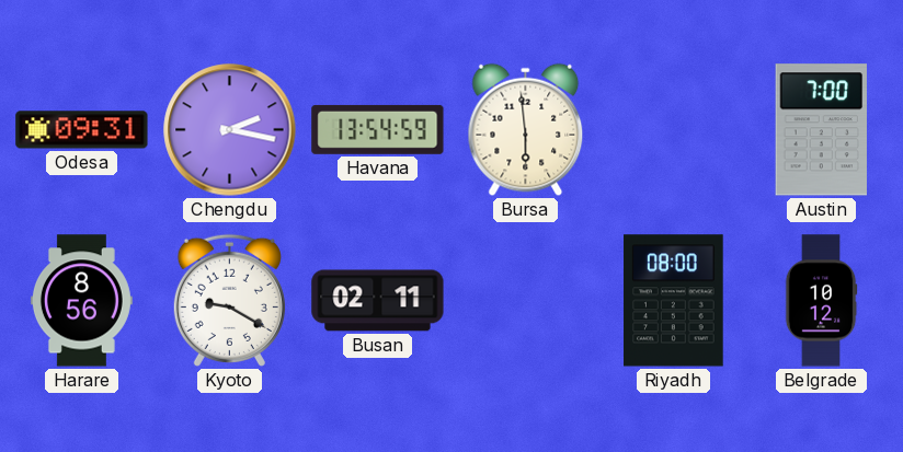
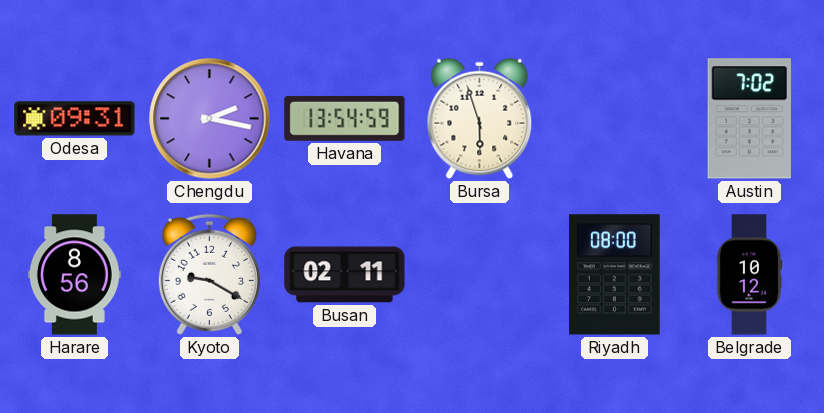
Bursa: 5:59 -> 5:57
Austin: 7:00 -> 7:02
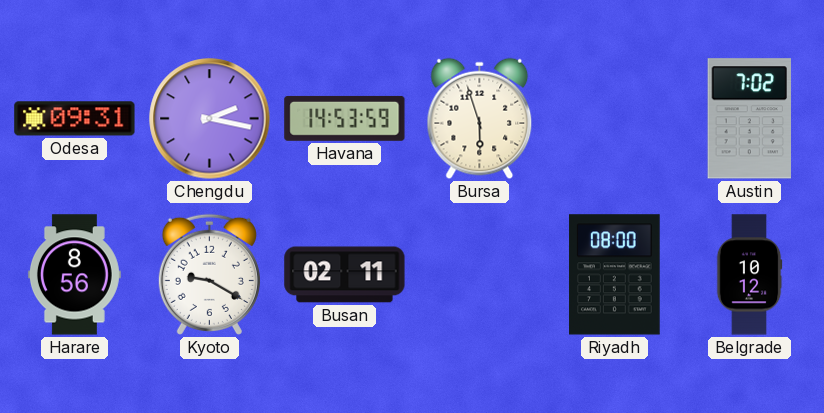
Havana: 13:54 -> 14:53
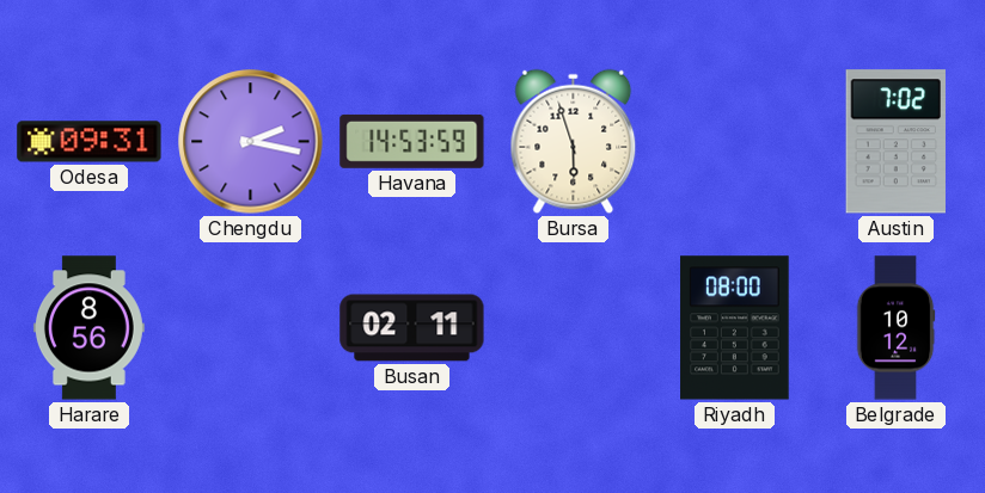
Kyoto: 9:20 -> none
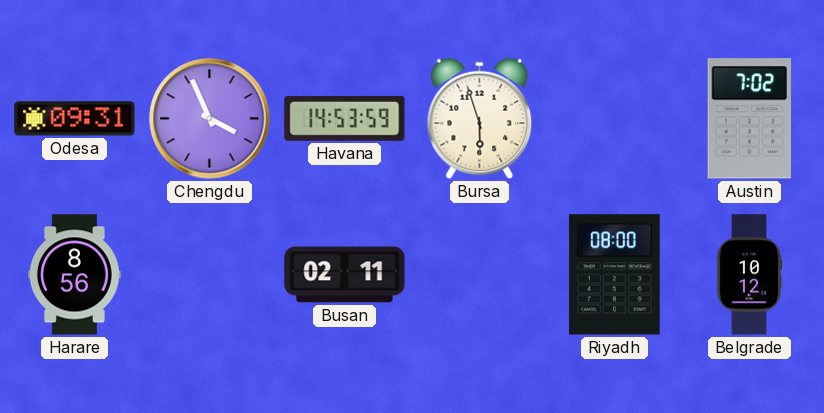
Chengdu: 2:17 -> 3:56
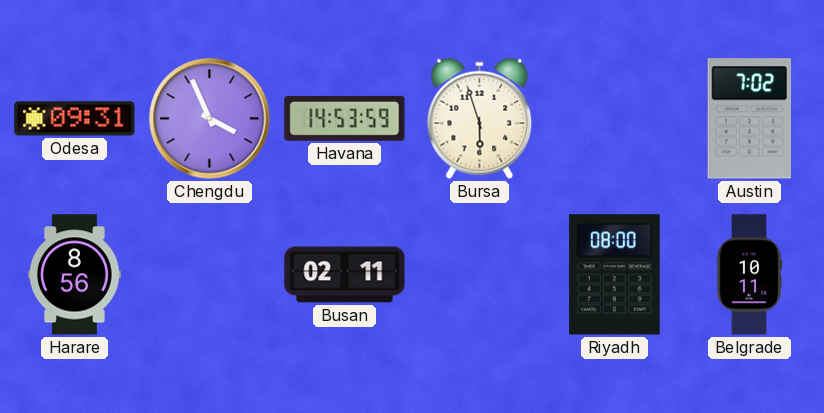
Belgrade: 10:12 -> 10:11
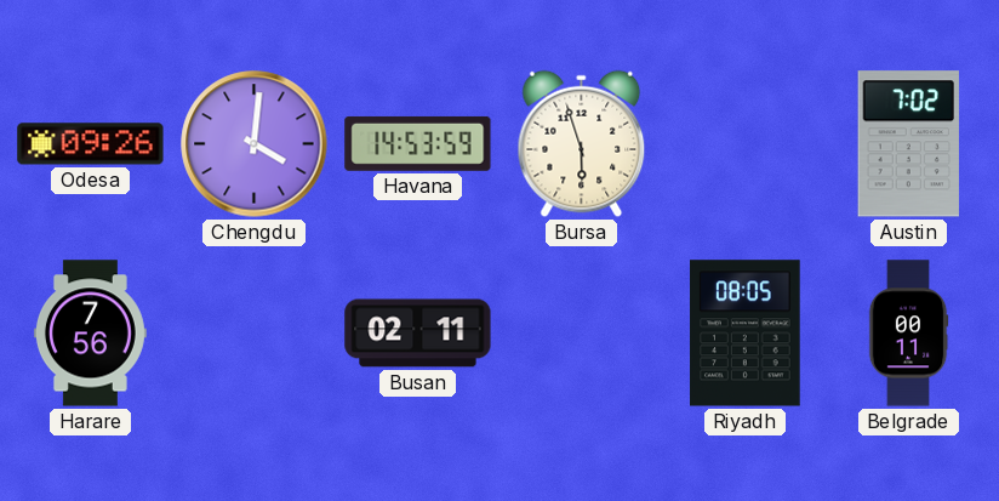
Odesa: 09:31 -> 09:26
Chengdu: 3:56 -> 4:01
Harare: 8:56 -> 7:56
Riyadh: 08:00 -> 08:05
Belgrade: 10:11 -> 00:11
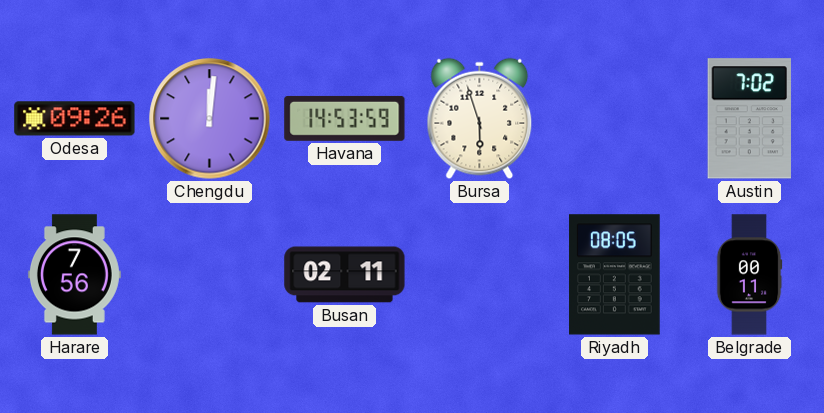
Chengdu: 4:01 -> 12:01
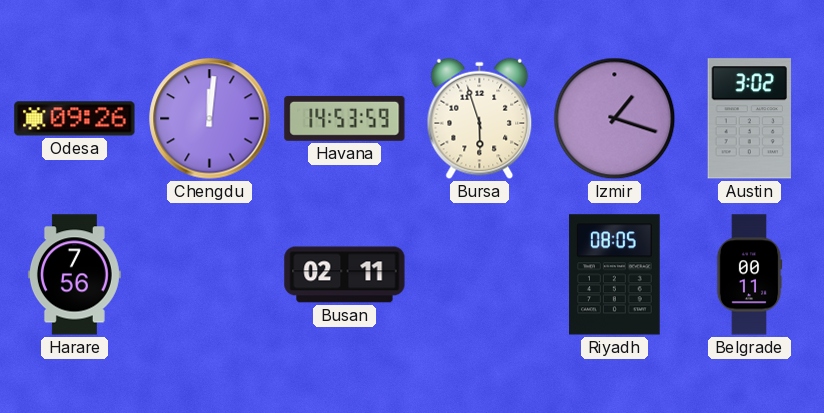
Izmir: none -> 1:18
Austin: 7:02 -> 3:02
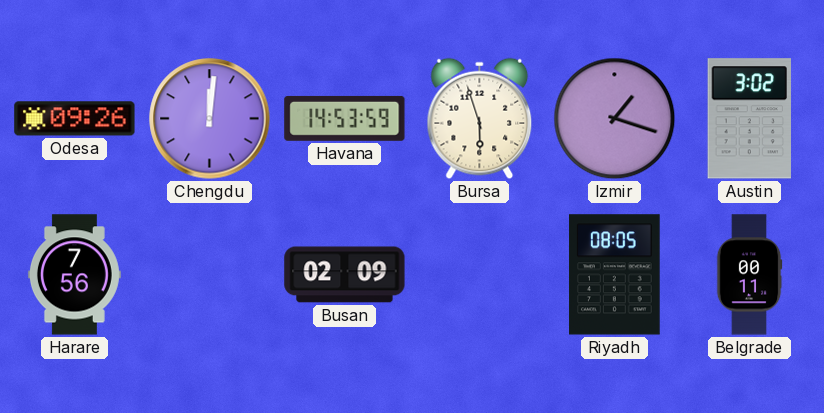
Busan: 02:11 -> 02:09
